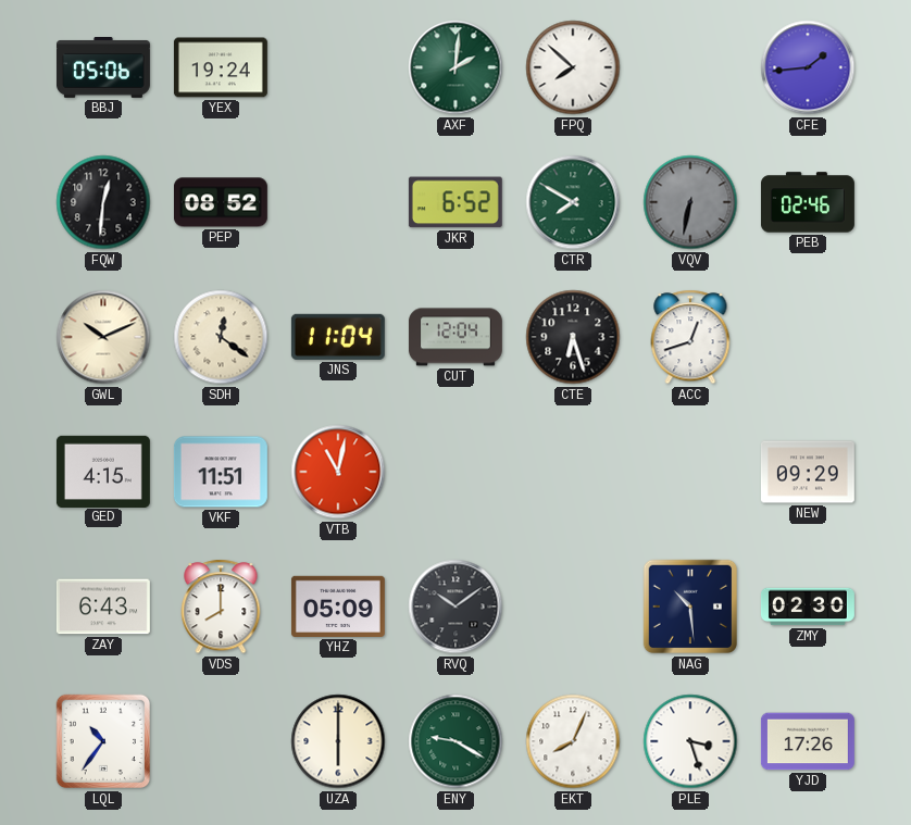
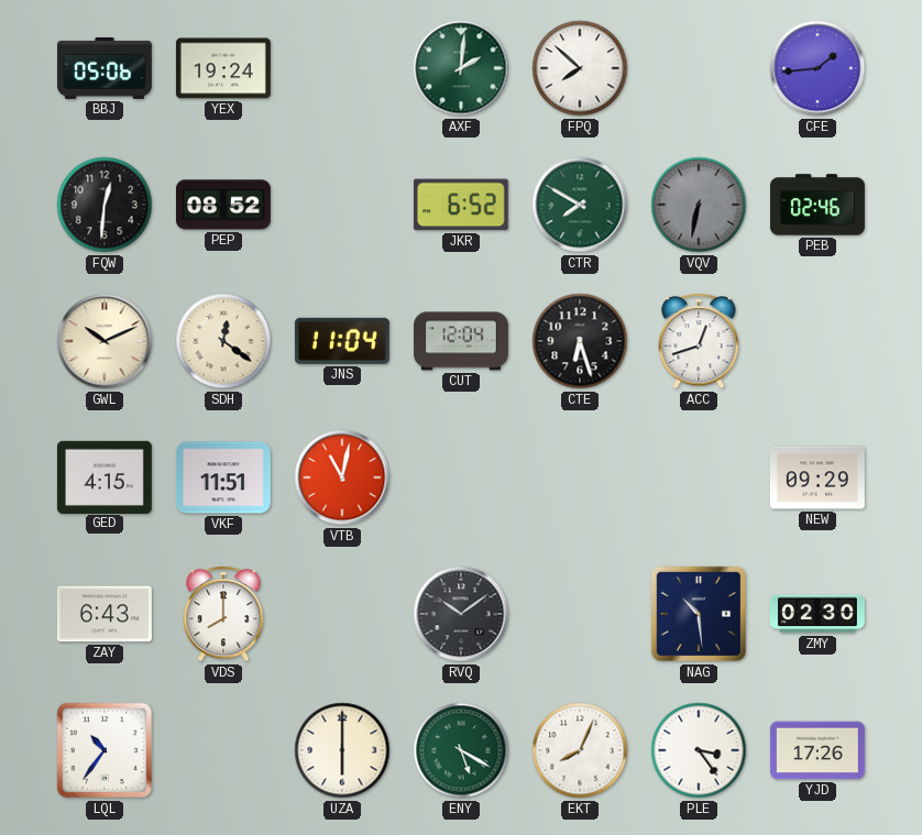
YHZ: 05:09 -> none
ENY: 9:20 -> 5:20
PLE: 3:27 -> 3:24
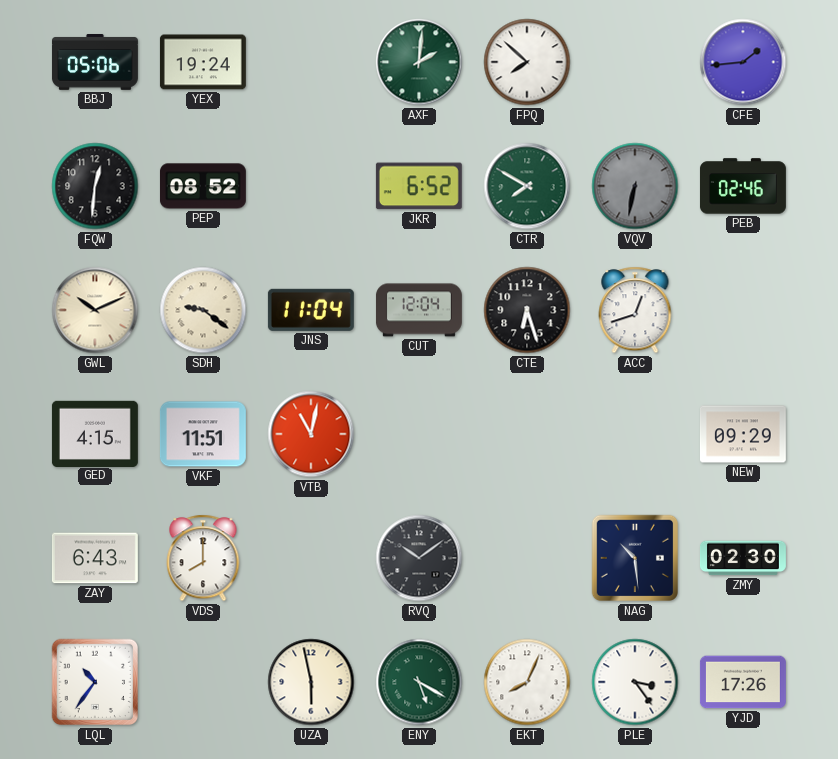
SDH: 12:21 -> 9:21
UZA: 6:00 -> 5:58
